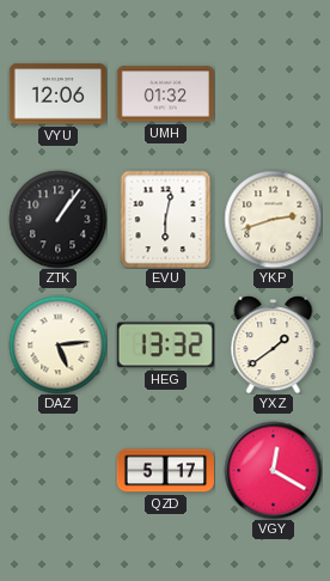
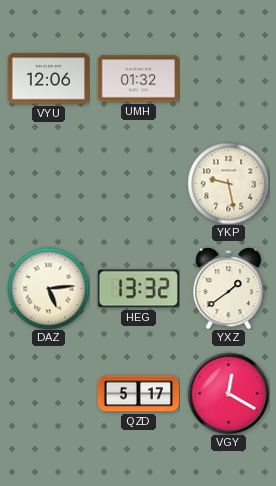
ZTK: 1:06 -> none
EVU: 6:02 -> none
YKP: 2:42 -> 9:28
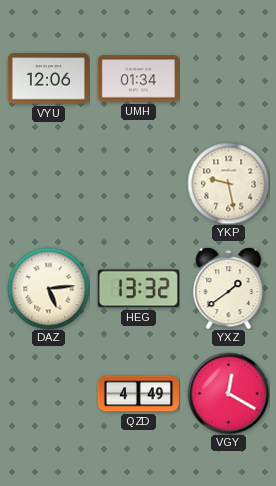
UMH: 01:32 -> 01:34
QZD: 5:17 -> 4:49
